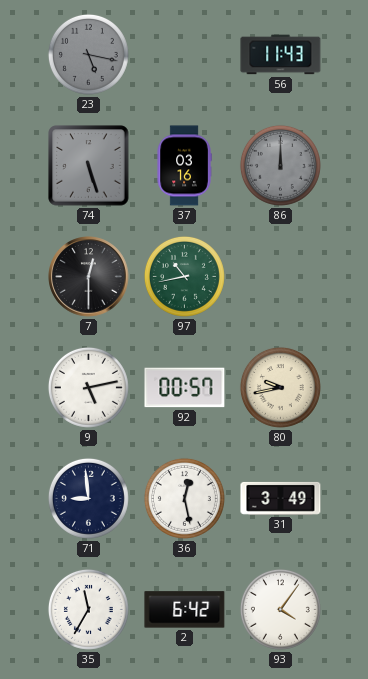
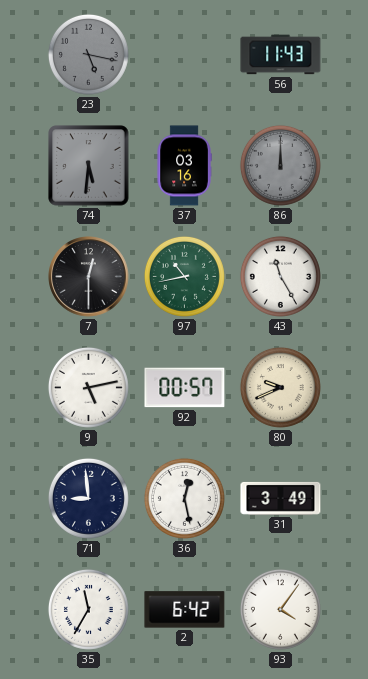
74: 5:27 -> 5:31
43: none -> 11:25
80: 9:43 -> 9:41
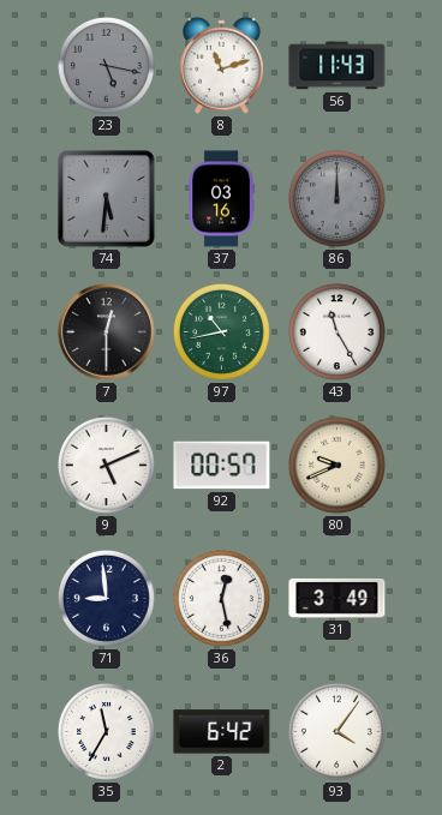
8: none -> 11:12
9: 5:13 -> 5:11
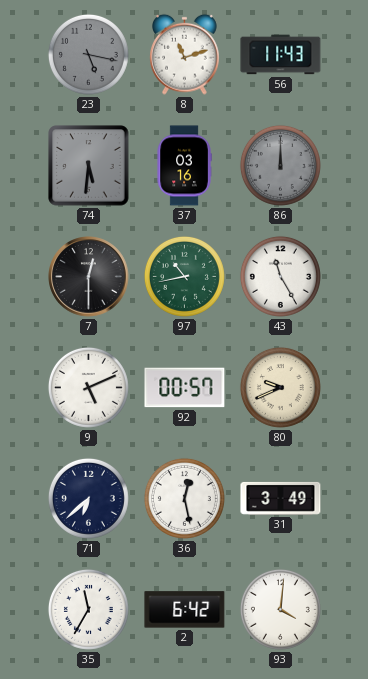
71: 8:59 -> 6:38
93: 4:06 -> 4:01
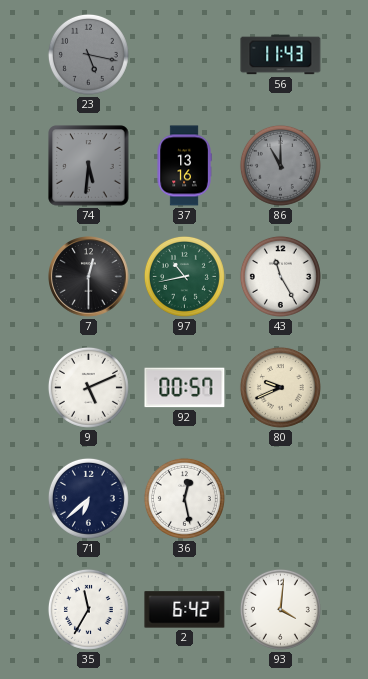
8: 11:12 -> none
37: 03:16 -> 13:16
86: 12:00 -> 11:00
31: 3:49 -> none
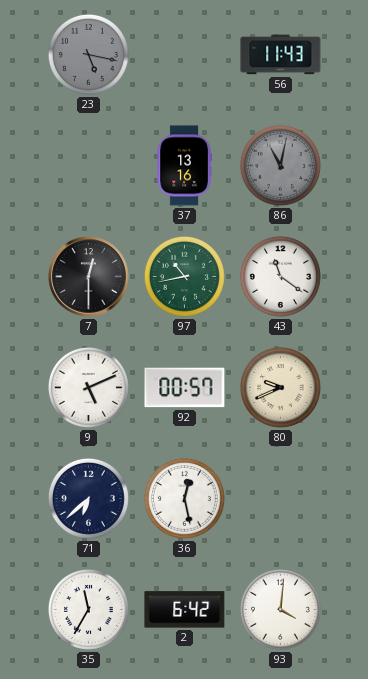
74: 5:31 -> none
86: 11:00 -> 11:02
43: 11:25 -> 11:21
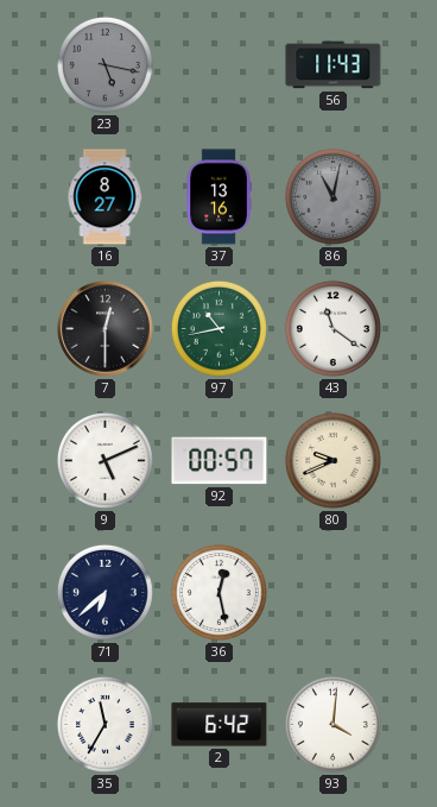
16: none -> 8:27
